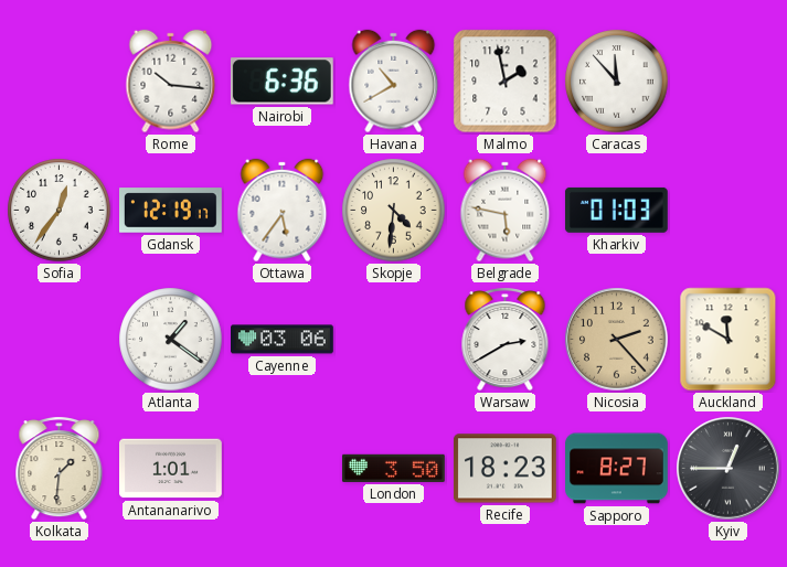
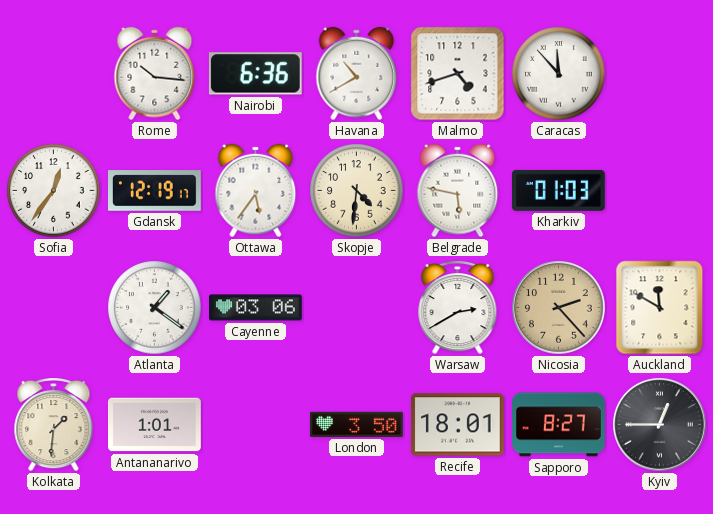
Malmo: 1:58 -> 4:42
Recife: 18:23 -> 18:01
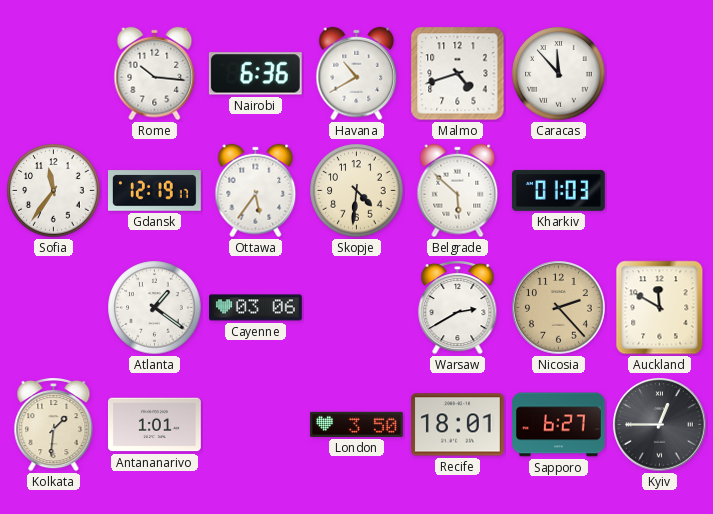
Sofia: 12:36 -> 11:36
Belgrade: 5:47 -> 5:52
Sapporo: 8:27 -> 6:27
